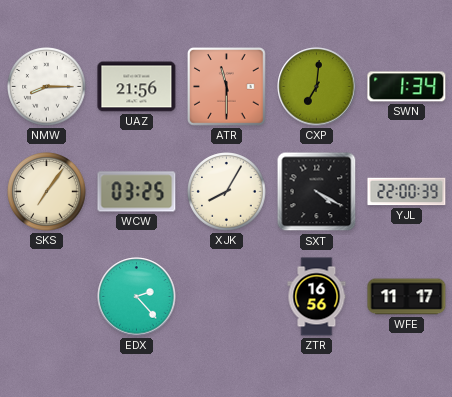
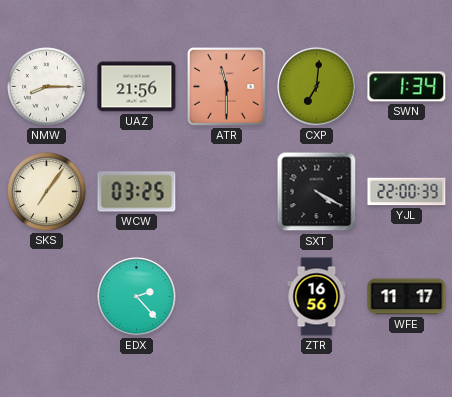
XJK: 8:05 -> none
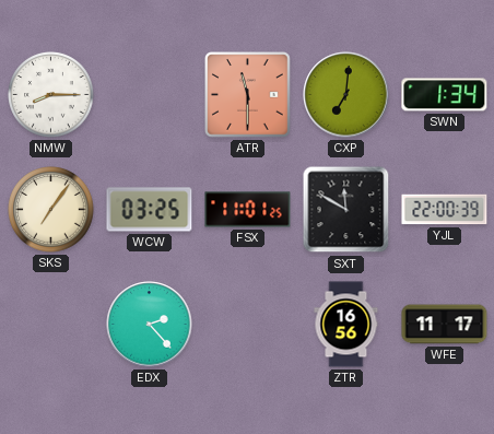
UAZ: 21:56 -> none
FSX: none -> 11:01
SXT: 4:20 -> 11:50
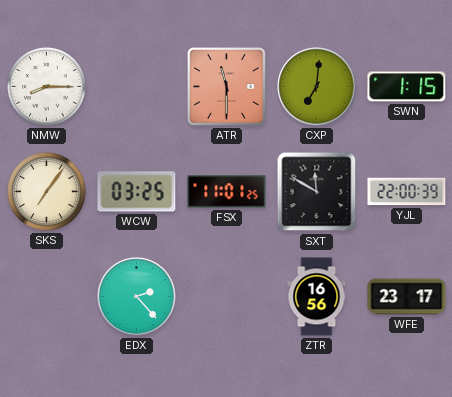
SWN: 1:34 -> 1:15
WFE: 11:17 -> 23:17
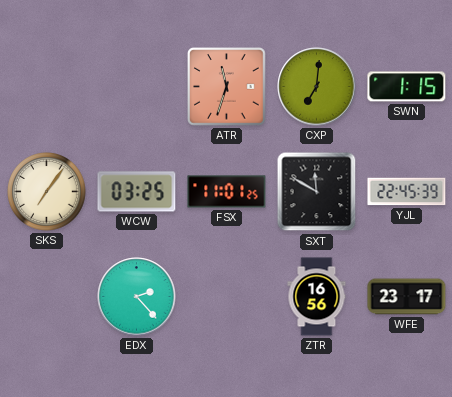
NMW: 8:15 -> none
ATR: 11:30 -> 11:33
YJL: 22:00 -> 22:45
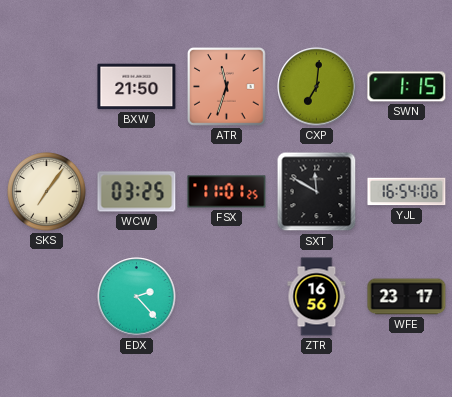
BXW: none -> 21:50
YJL: 22:45 -> 16:54
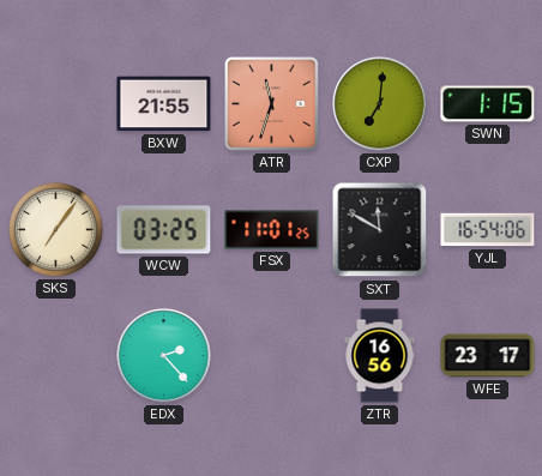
BXW: 21:50 -> 21:55
